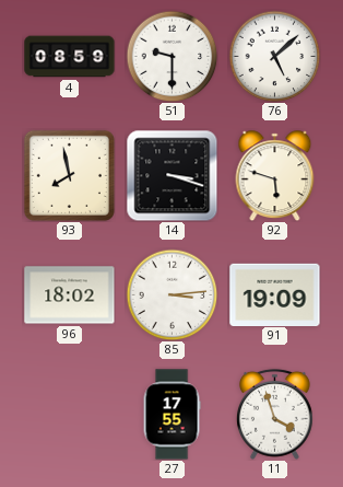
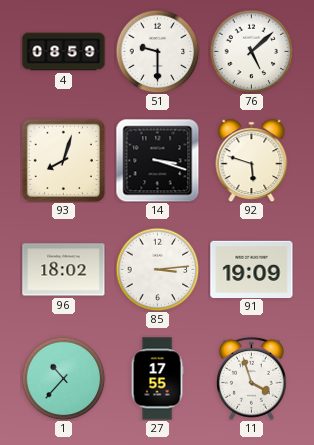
93: 7:58 -> 8:03
1: none -> 10:37
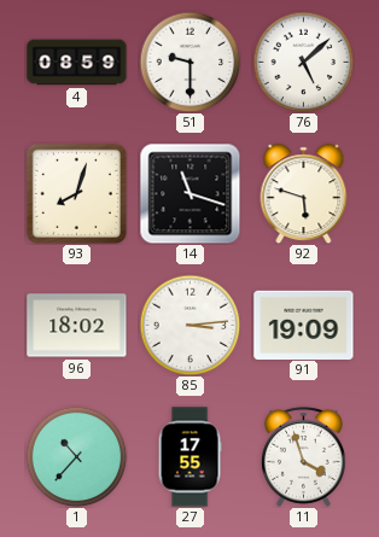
14: 3:18 -> 11:18
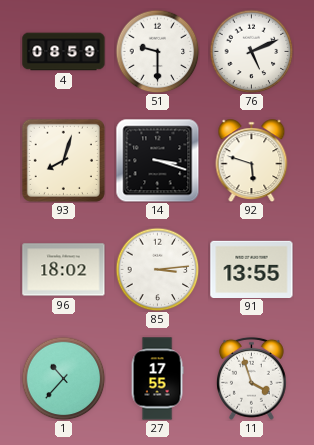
76: 5:08 -> 5:11
14: 11:18 -> 3:18
91: 19:09 -> 13:55
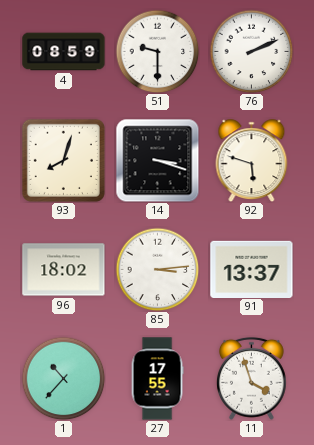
76: 5:11 -> 2:11
91: 13:55 -> 13:37
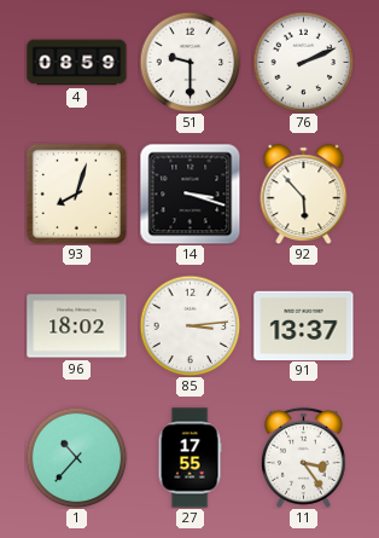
92: 5:48 -> 5:53
11: 3:57 -> 3:24
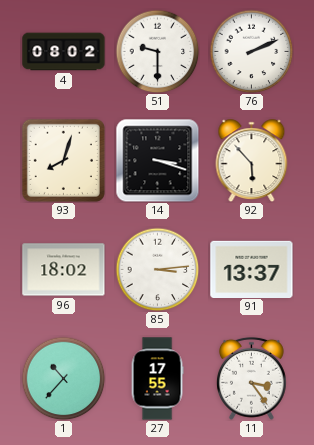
4: 08:59 -> 08:02
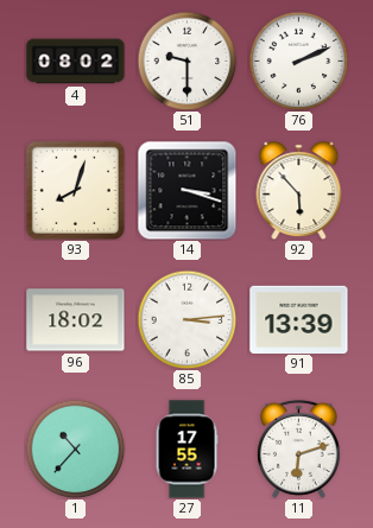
91: 13:37 -> 13:39
11: 3:24 -> 6:12
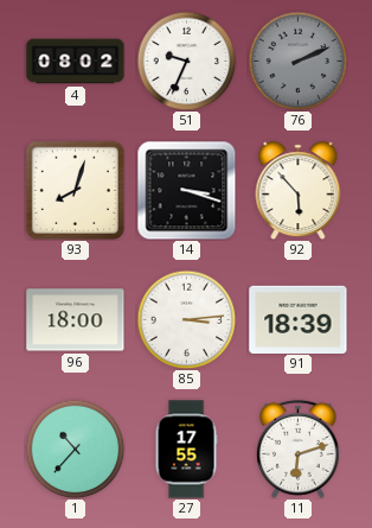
51: 9:30 -> 9:34
76 dial: white -> grey
96: 18:02 -> 18:00
91: 13:39 -> 18:39
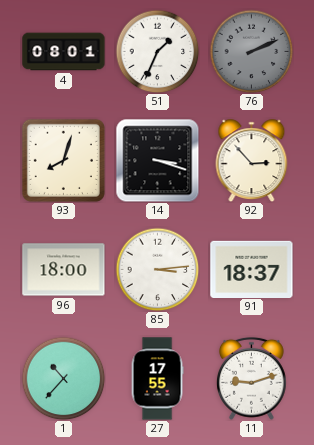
4: 08:02 -> 08:01
51: 9:34 -> 1:34
92: 5:53 -> 2:53
91: 18:39 -> 18:37
11: 6:12 -> 9:12
